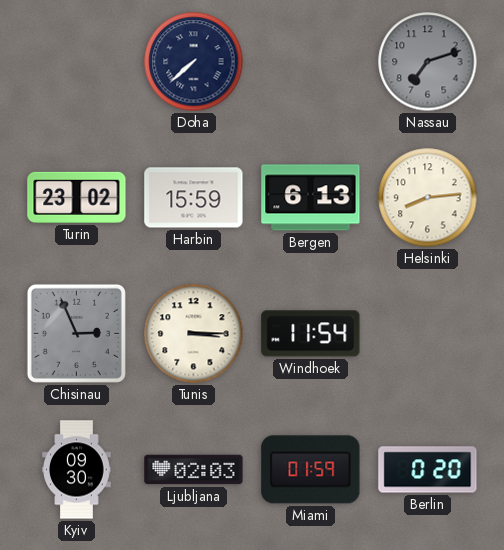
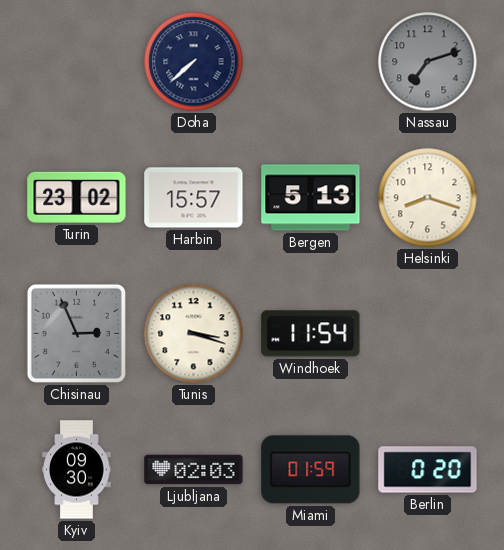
Harbin: 15:59 -> 15:57
Bergen: 6:13 -> 5:13
Helsinki: 8:14 -> 8:18
Tunis: 3:15 -> 3:18
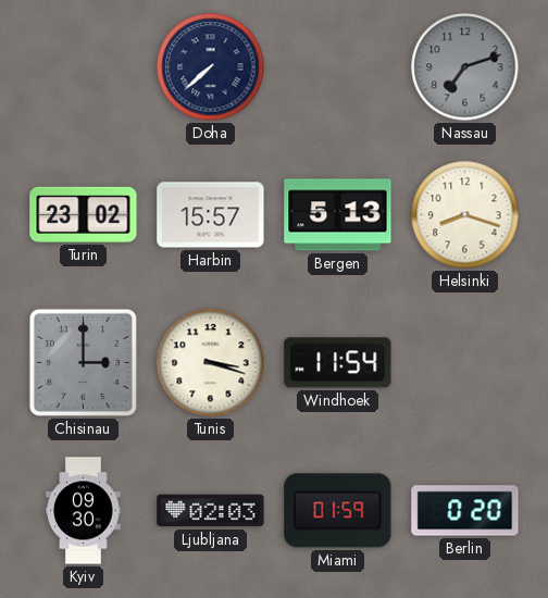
Chisinau: 2:56 -> 3:00
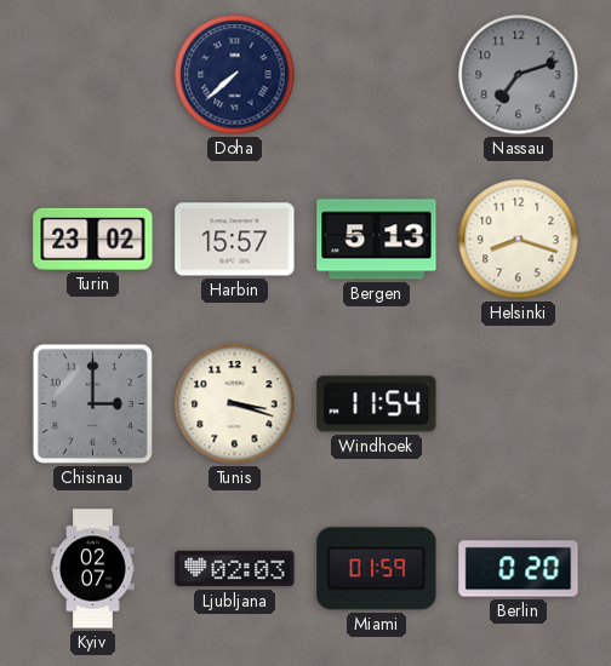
Kyiv: 09:30 -> 02:07
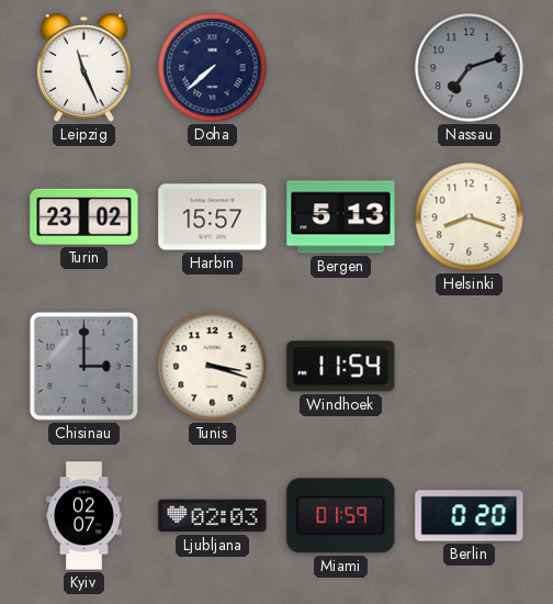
Leipzig: none -> 11:26
